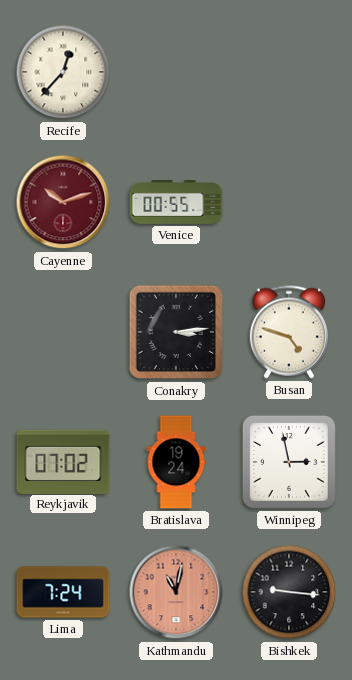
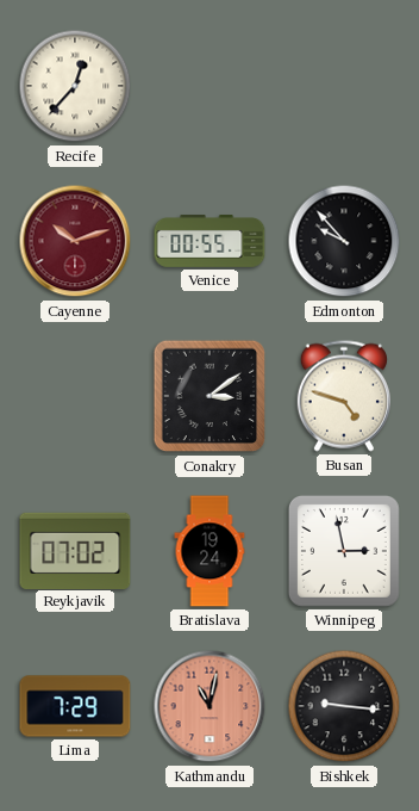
Edmonton: none -> 9:53
Conakry: 3:14 -> 3:09
Lima: 7:24 -> 7:29
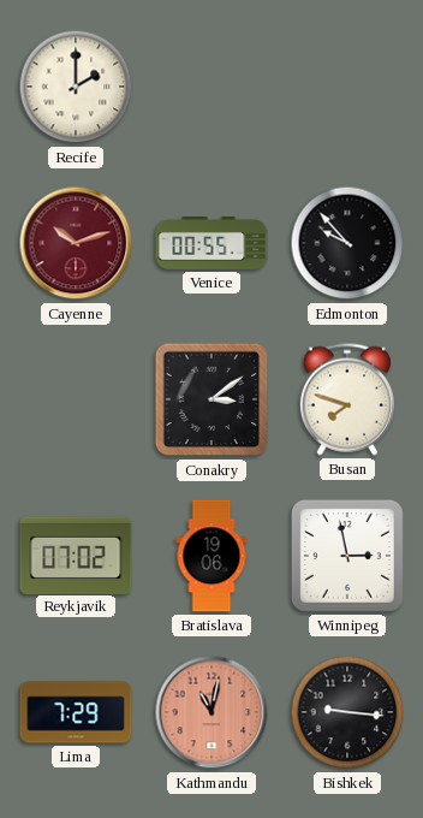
Recife: 12:37 -> 2:00
Busan: 4:48 -> 7:48
Bratislava: 19:24 -> 19:06
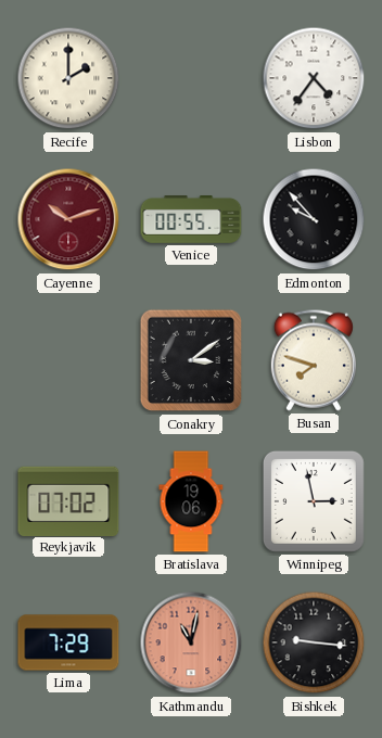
Lisbon: none -> 4:36
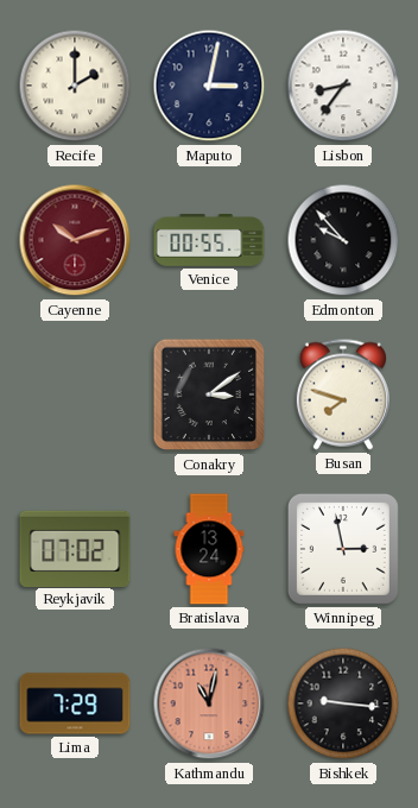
Maputo: none -> 3:02
Lisbon: 4:36 -> 8:36
Bratislava: 19:06 -> 13:24
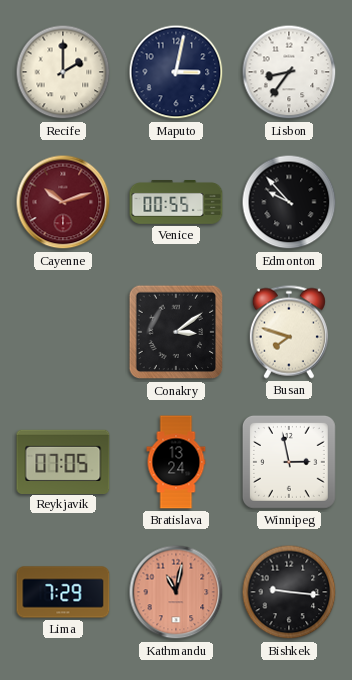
Reykjavik: 07:02 -> 07:05
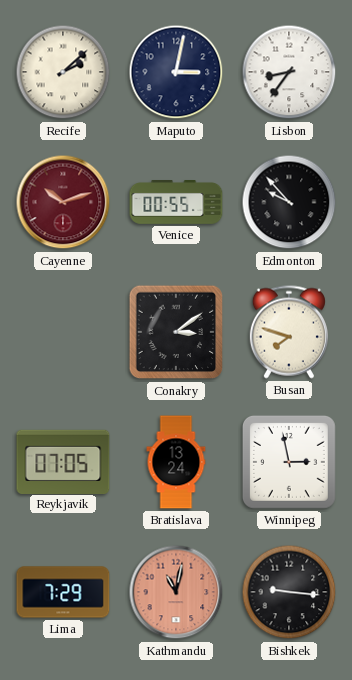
Recife: 2:00 -> 2:08
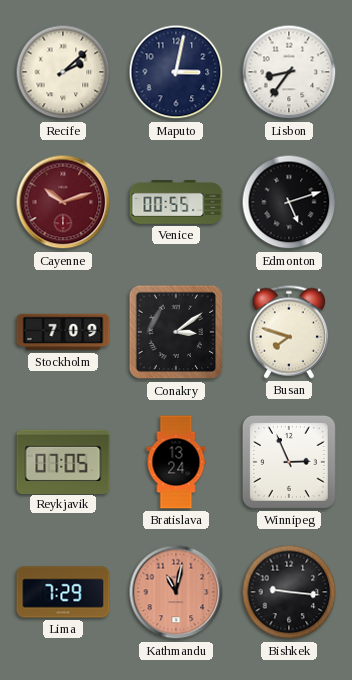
Edmonton: 9:53 -> 5:12
Stockholm: none -> 7:09
Winnipeg: 2:58 -> 2:56
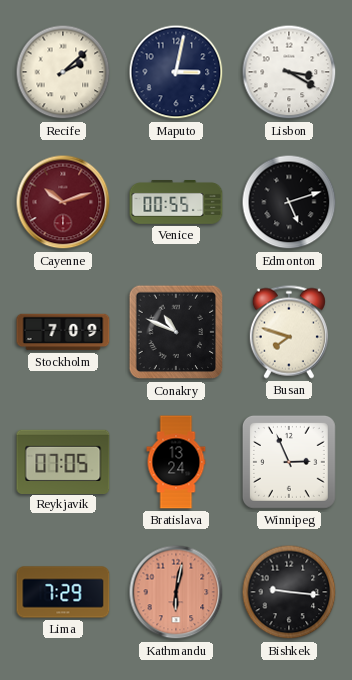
Lisbon: 8:36 -> 3:20
Conakry: 3:09 -> 10:49
Kathmandu: 11:02 -> 6:02
